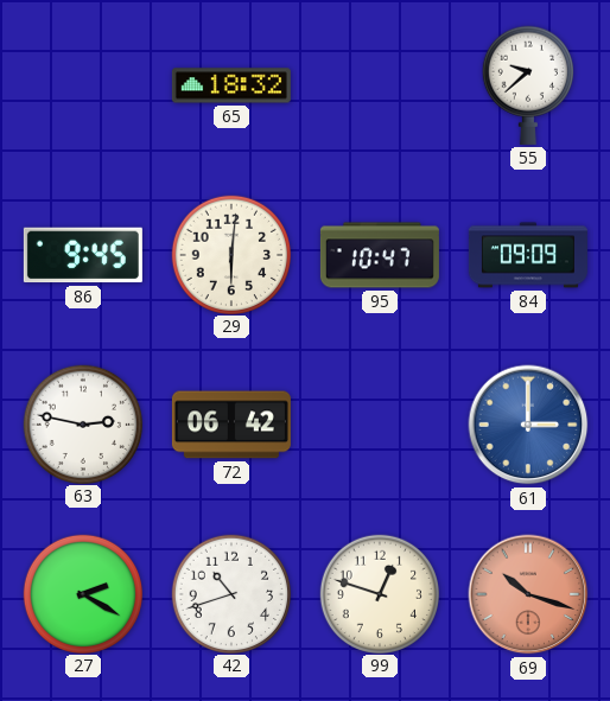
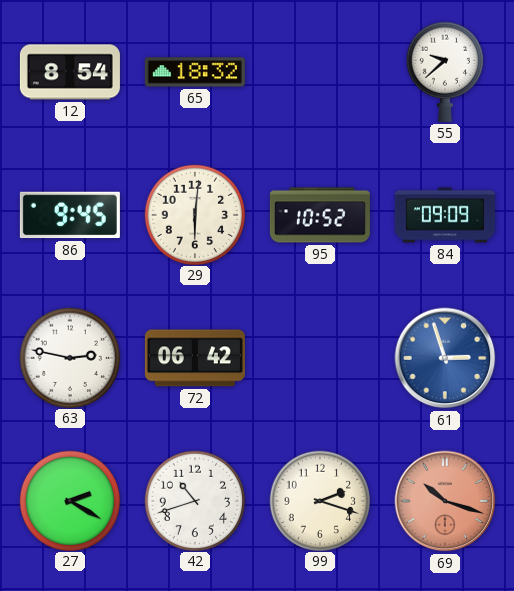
12: none -> 8:54
95: 10:47 -> 10:52
61: 3:00 -> 2:57
99: 12:48 -> 2:18
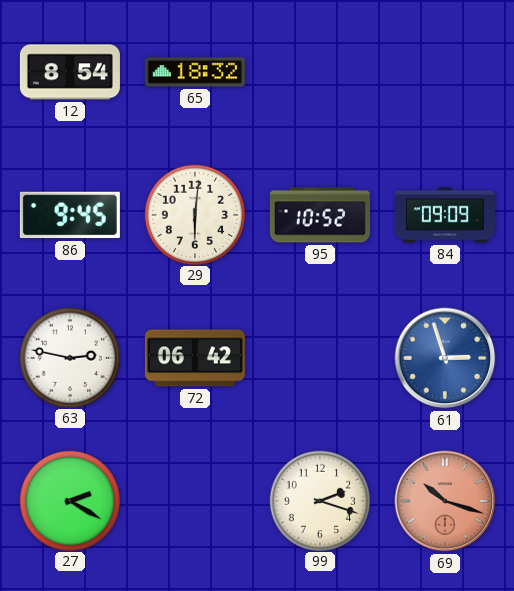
55: 9:38 -> none
42: 10:42 -> none
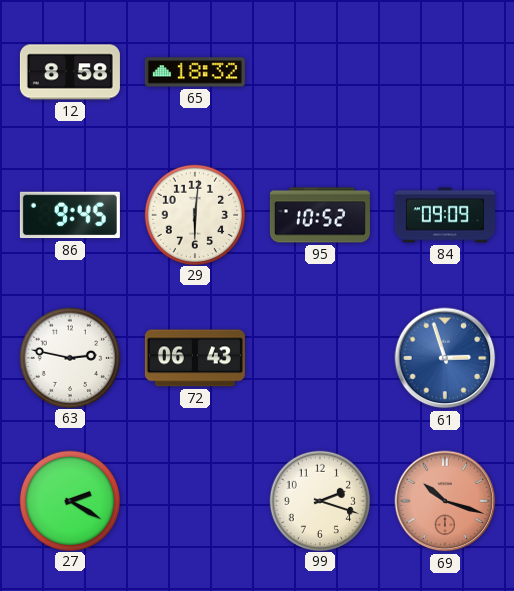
12: 8:54 -> 8:58
72: 06:42 -> 06:43
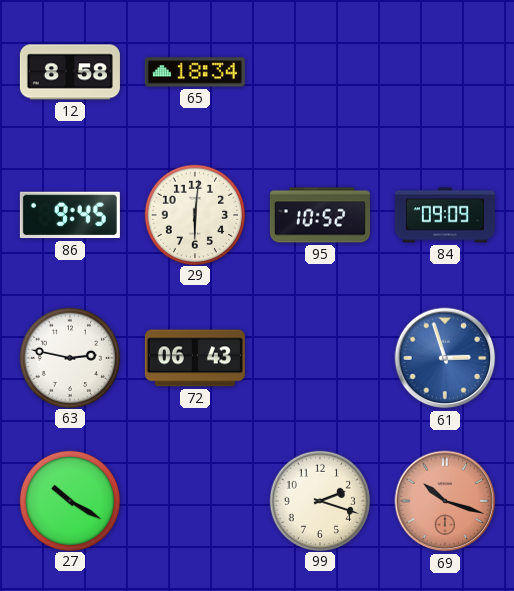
65: 18:32 -> 18:34
27: 2:20 -> 10:20
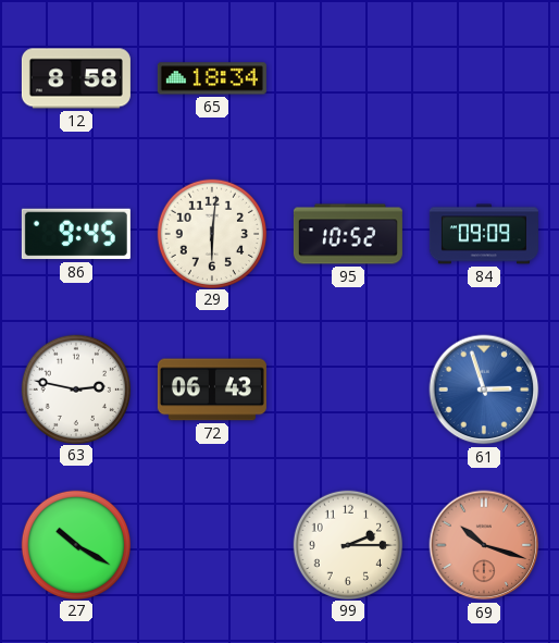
99: 2:18 -> 2:15
